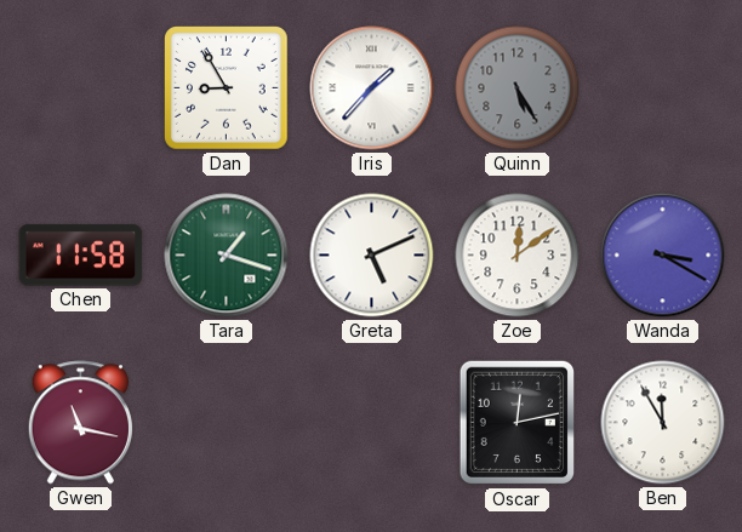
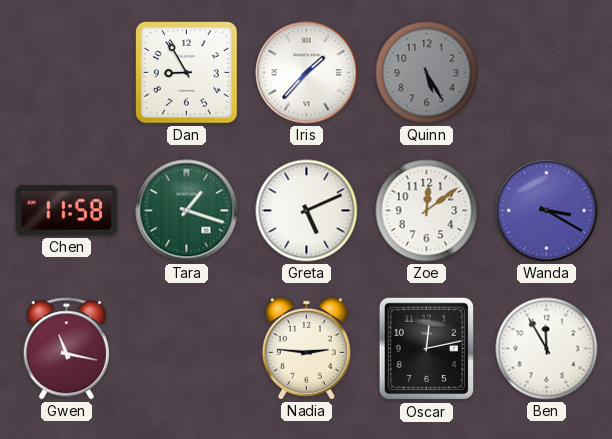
Nadia: none -> 2:46
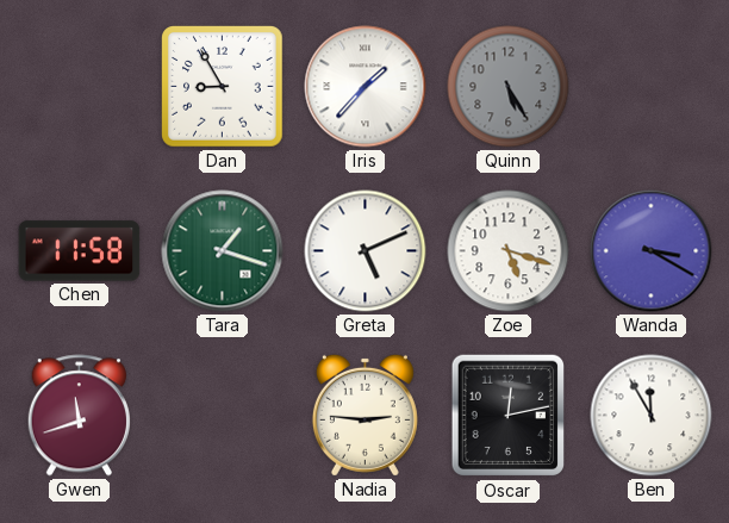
Zoe: 12:09 -> 5:18
Gwen: 11:17 -> 11:42
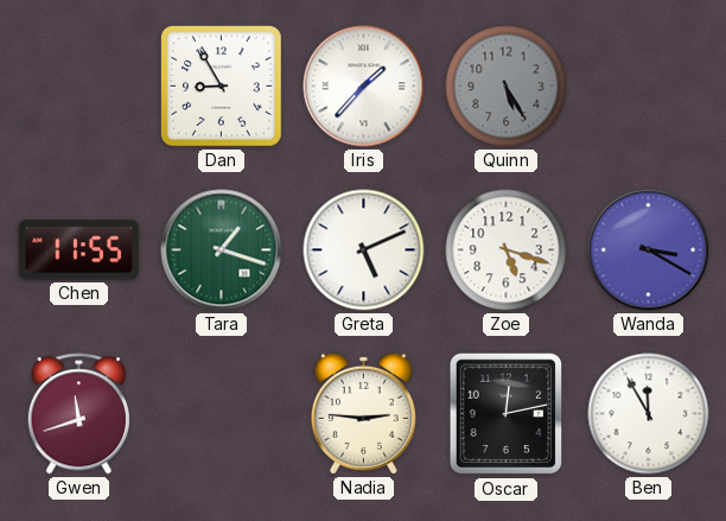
Chen: 11:58 -> 11:55
